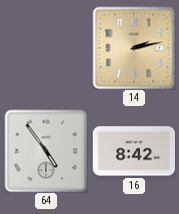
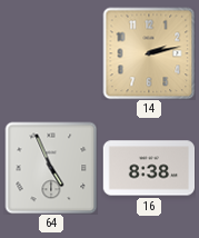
64: 4:54 -> 4:56
16: 8:42 -> 8:38
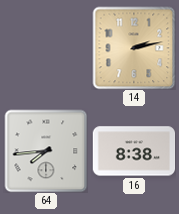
64: 4:56 -> 7:44
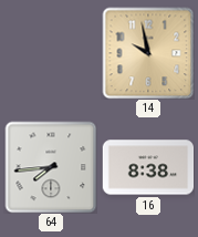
14: 2:13 -> 9:58
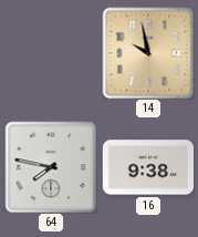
64: 7:44 -> 7:47
16: 8:38 -> 9:38
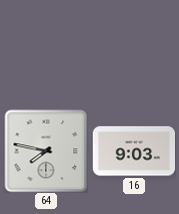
14: 9:58 -> none
16: 9:38 -> 9:03
